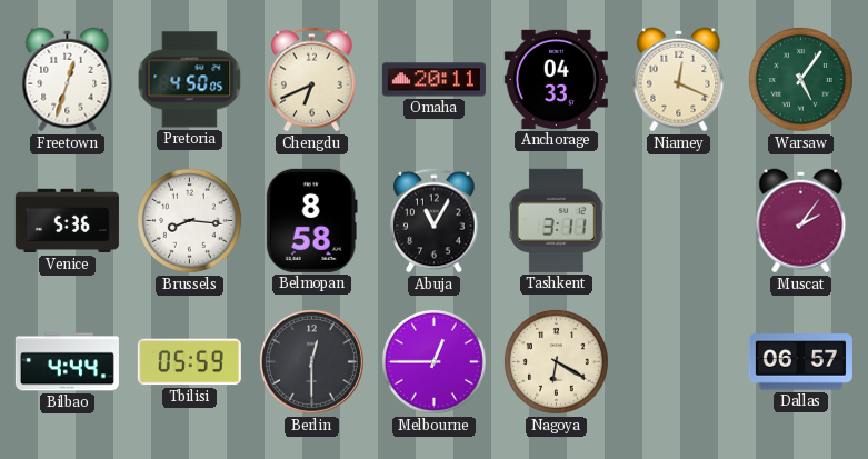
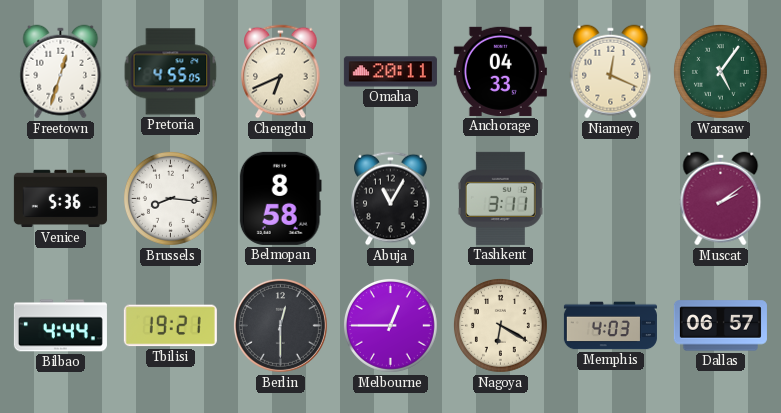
Pretoria: 4:50 -> 4:55
Muscat: 2:06 -> 2:09
Tbilisi: 05:59 -> 19:21
Memphis: none -> 4:03
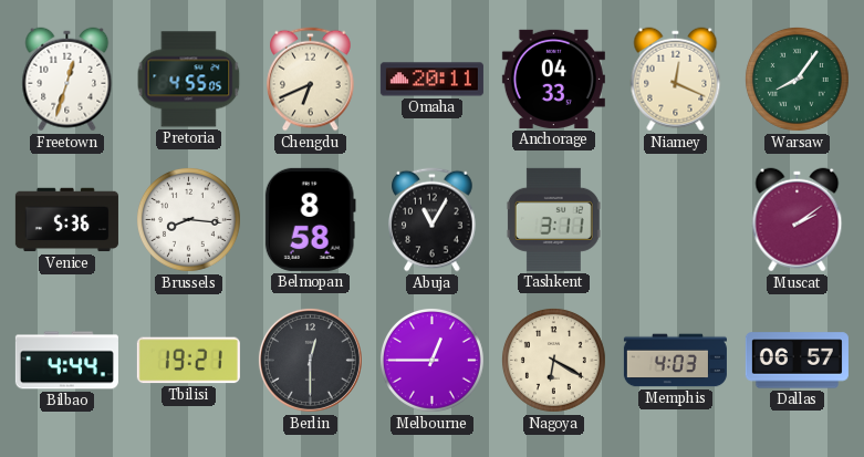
Warsaw: 5:06 -> 8:06
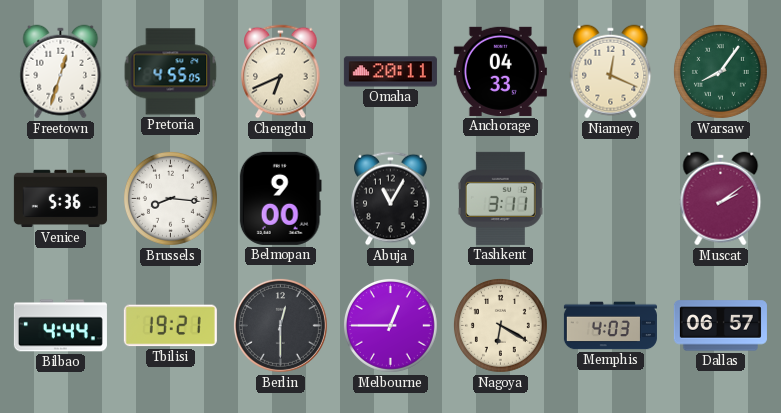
Belmopan: 8:58 -> 9:00
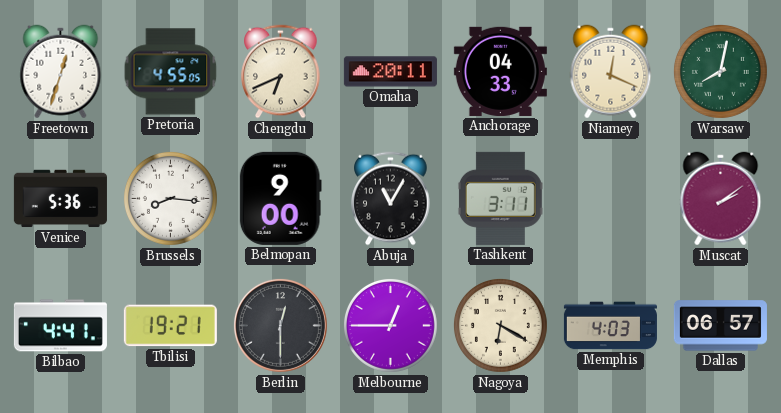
Warsaw: 8:06 -> 8:02
Bilbao: 4:44 -> 4:41
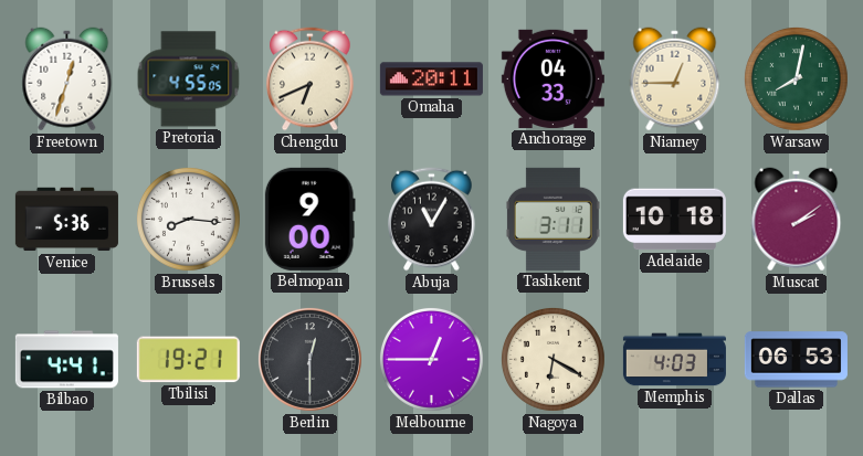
Niamey: 12:19 -> 12:45
Adelaide: none -> 10:18
Dallas: 06:57 -> 06:53
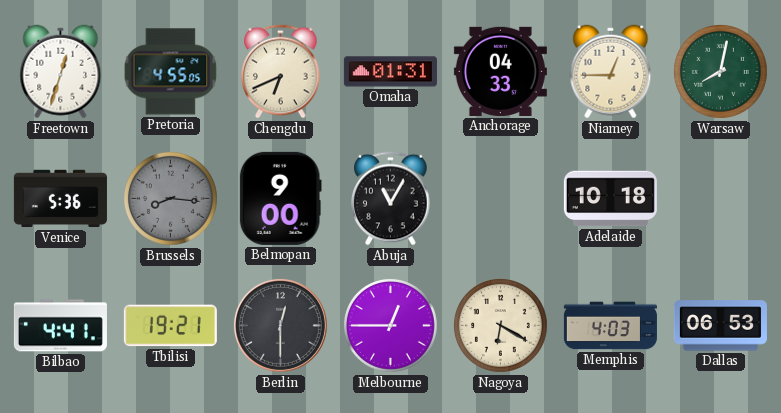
Omaha: 20:11 -> 01:31
Brussels dial: white -> grey
Tashkent: 3:11 -> none
Muscat: 2:09 -> none
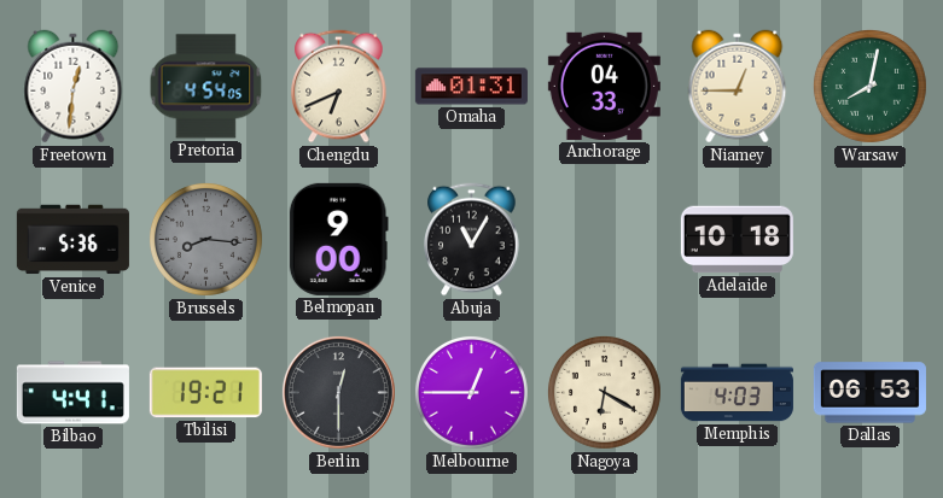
Freetown: 12:33 -> 12:31
Pretoria: 4:55 -> 4:54
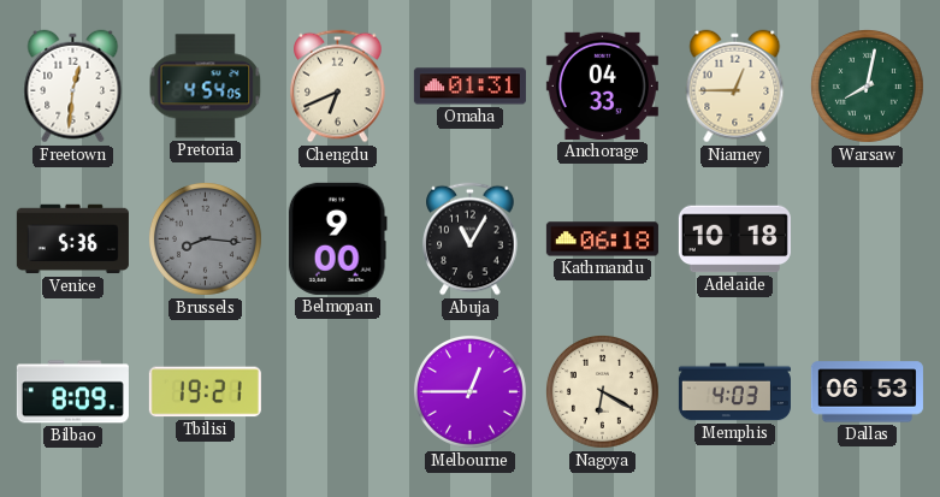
Kathmandu: none -> 06:18
Bilbao: 4:41 -> 8:09
Berlin: 12:30 -> none
